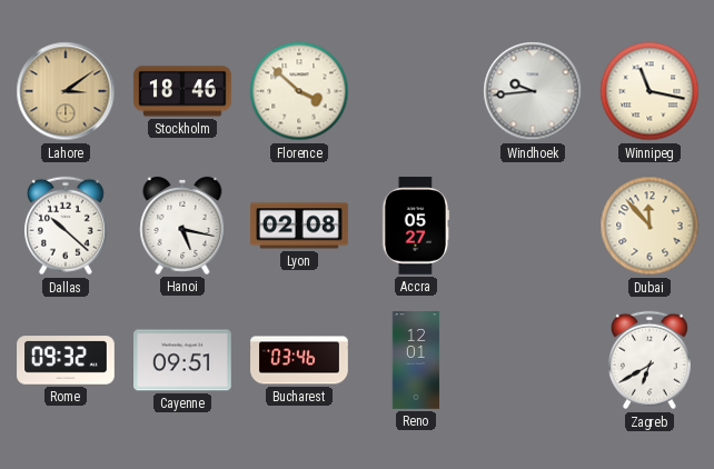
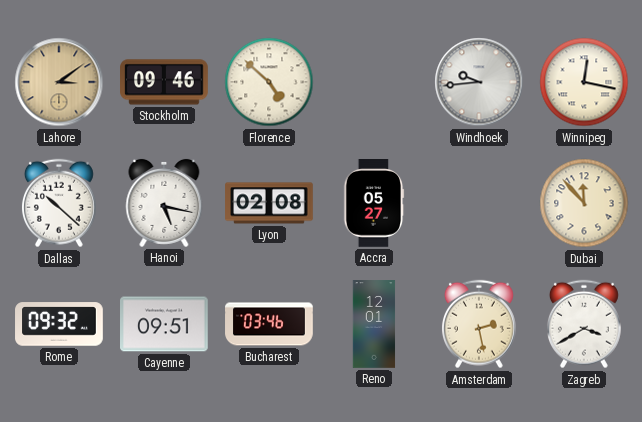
Stockholm: 18:46 -> 09:46
Florence: 3:52 -> 4:52
Winnipeg: 11:17 -> 12:17
Amsterdam: none -> 2:28
Zagreb: 6:40 -> 3:40
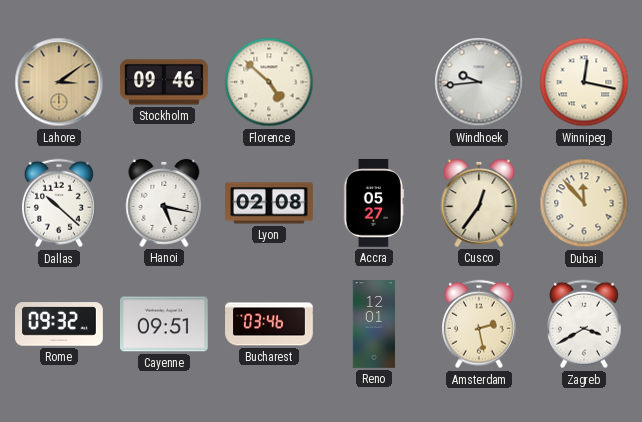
Cusco: none -> 12:36
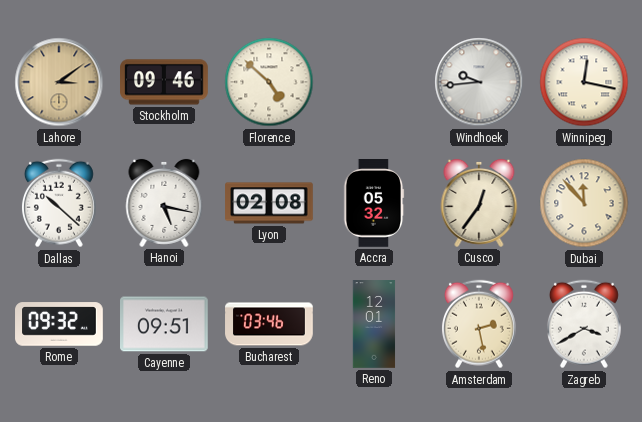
Accra: 05:27 -> 05:32
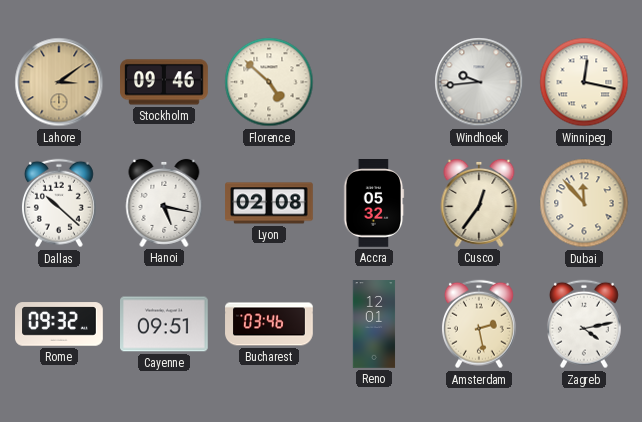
Zagreb: 3:40 -> 4:13
